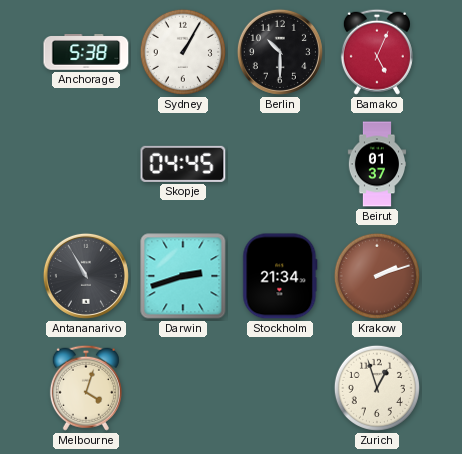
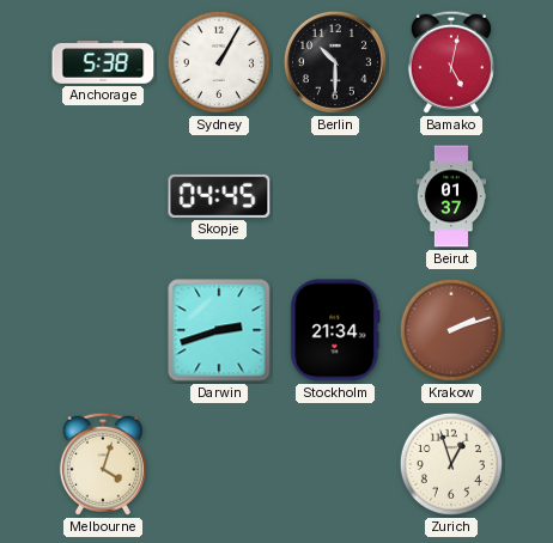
Bamako: 5:04 -> 5:02
Antananarivo: 10:55 -> none
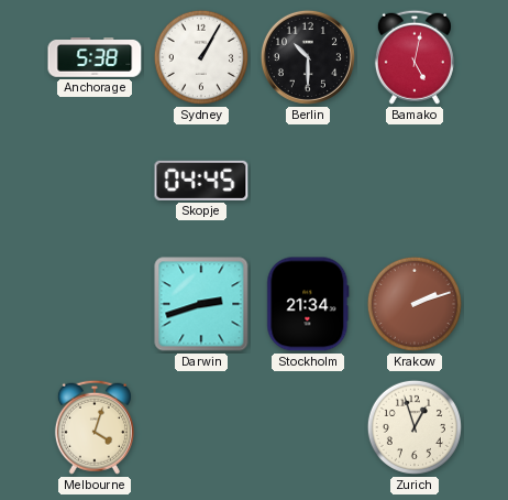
Beirut: 01:37 -> none
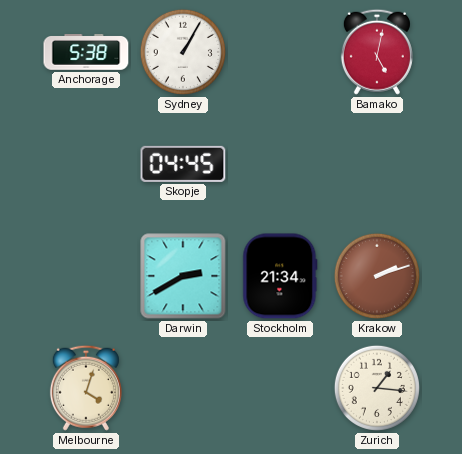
Berlin: 10:30 -> none
Darwin: 2:42 -> 2:40
Zurich: 12:57 -> 1:16
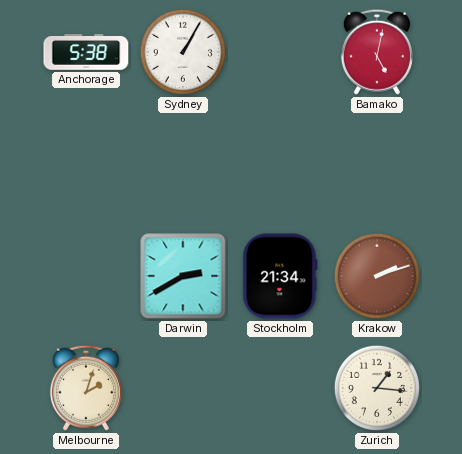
Skopje: 04:45 -> none
Melbourne: 4:03 -> 2:03
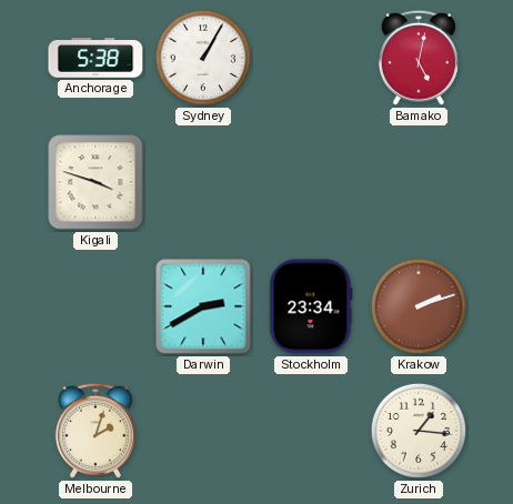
Kigali: none -> 3:48
Stockholm: 21:34 -> 23:34
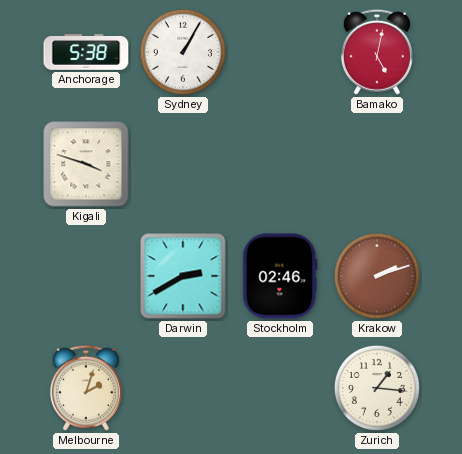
Stockholm: 23:34 -> 02:46
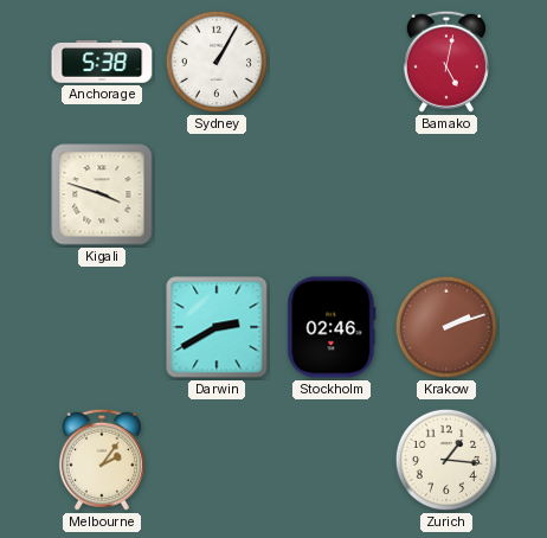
Melbourne: 2:03 -> 2:06
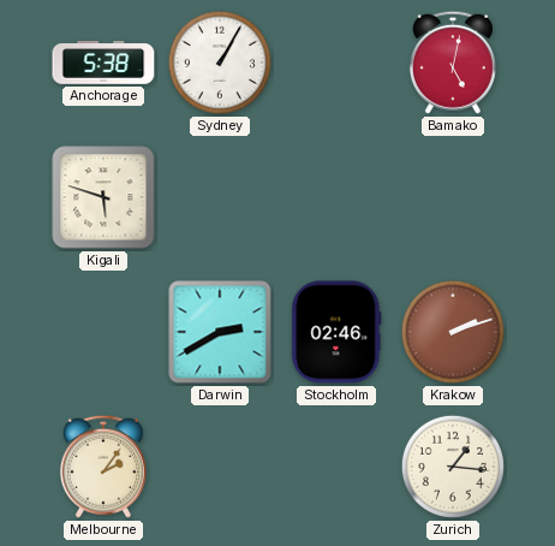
Kigali: 3:48 -> 5:48
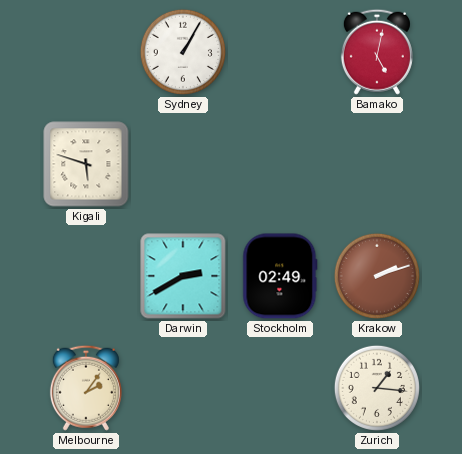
Anchorage: 5:38 -> none
Stockholm: 02:46 -> 02:49
